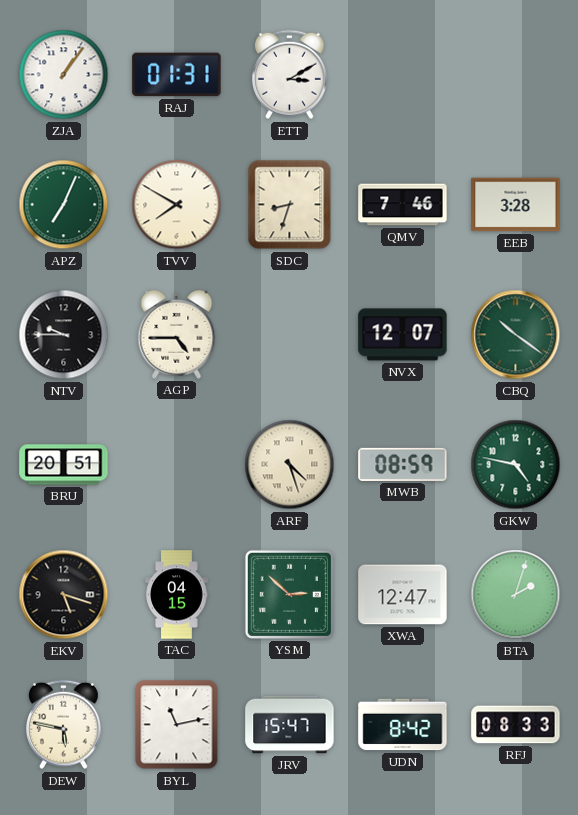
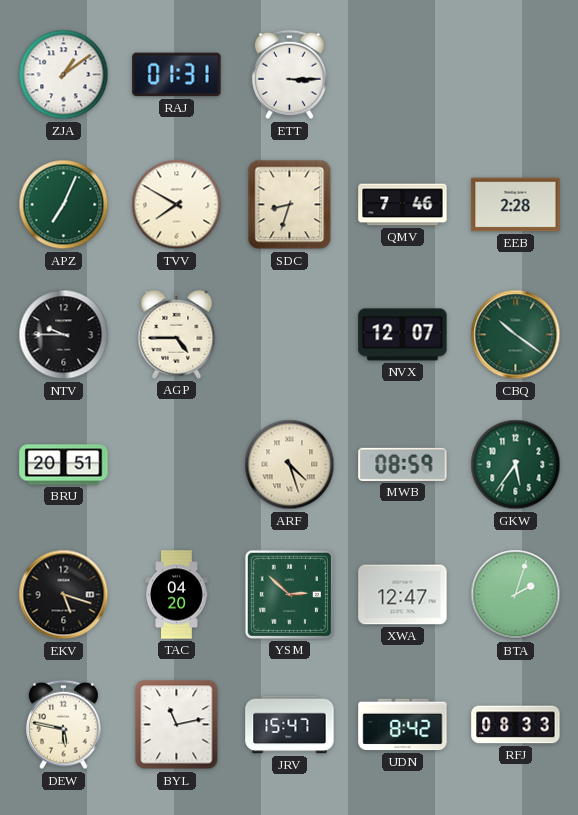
ZJA: 1:06 -> 1:09
ETT: 3:10 -> 3:15
EEB: 3:28 -> 2:28
GKW: 4:47 -> 5:36
TAC: 04:15 -> 04:20
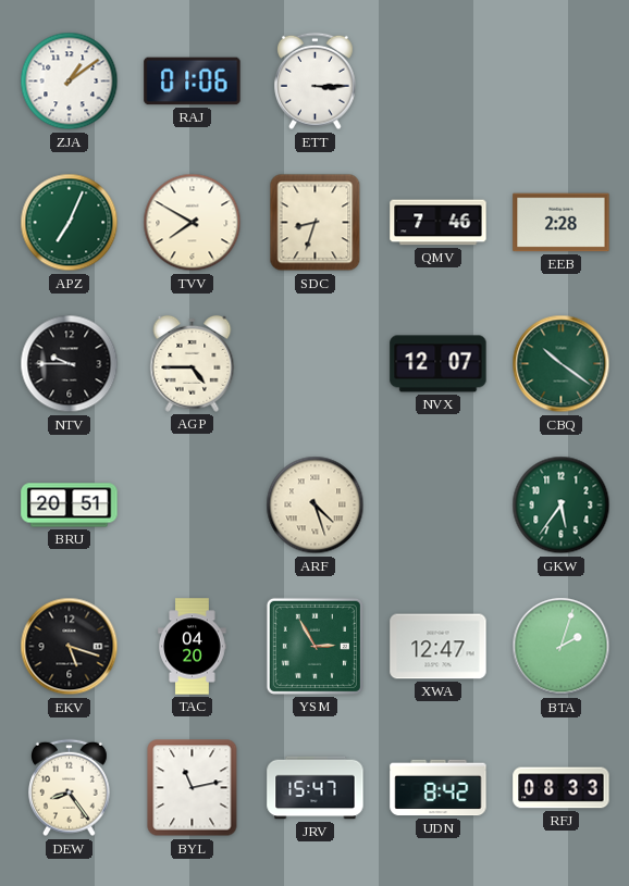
RAJ: 01:31 -> 01:06
MWB: 08:59 -> none
YSM: 2:52 -> 2:55
DEW: 5:47 -> 8:24
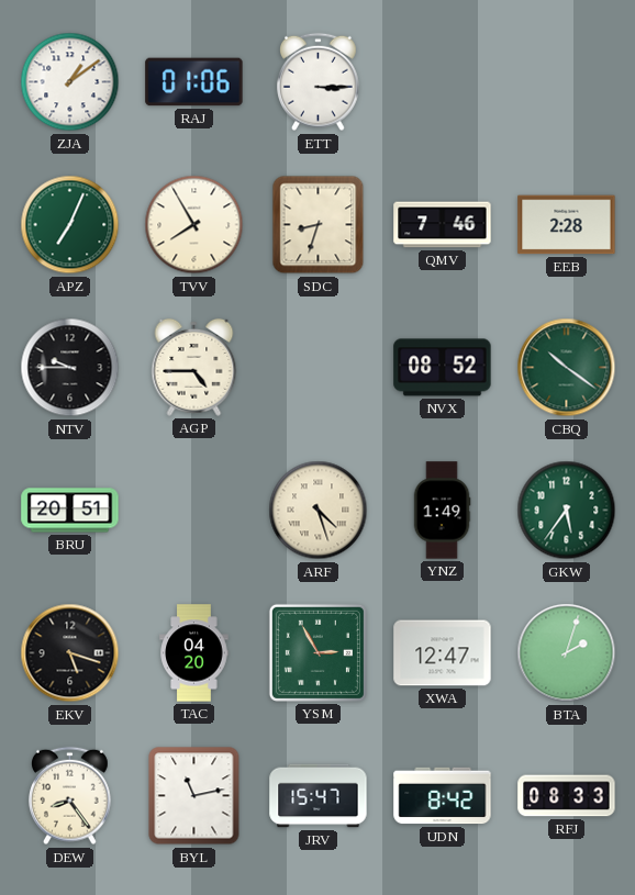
TVV: 7:50 -> 7:55
NVX: 12:07 -> 08:52
YNZ: none -> 1:49
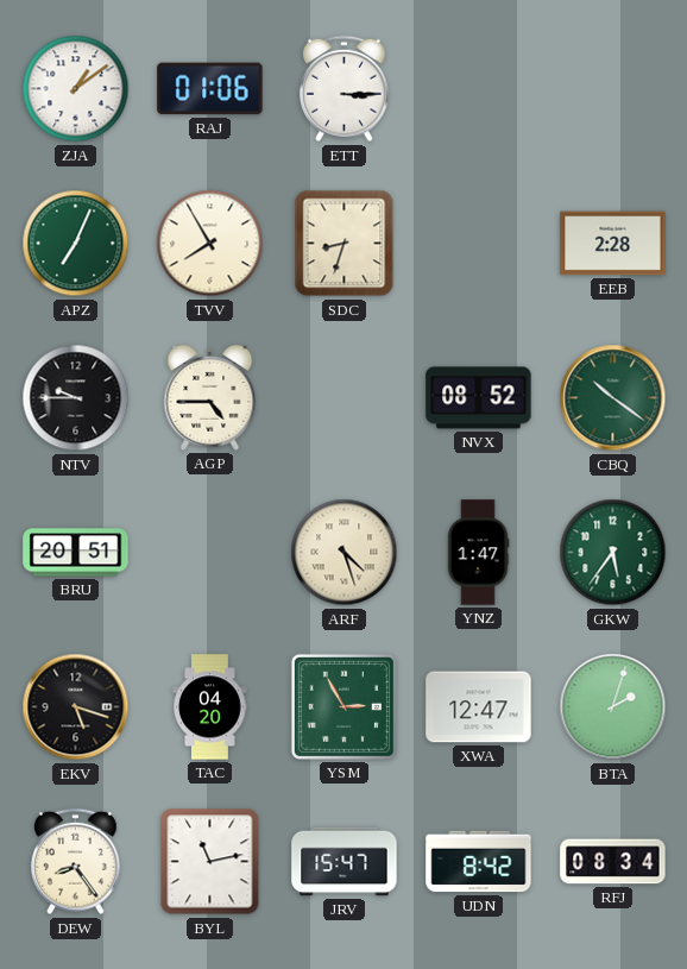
QMV: 7:46 -> none
YNZ: 1:49 -> 1:47
RFJ: 08:33 -> 08:34
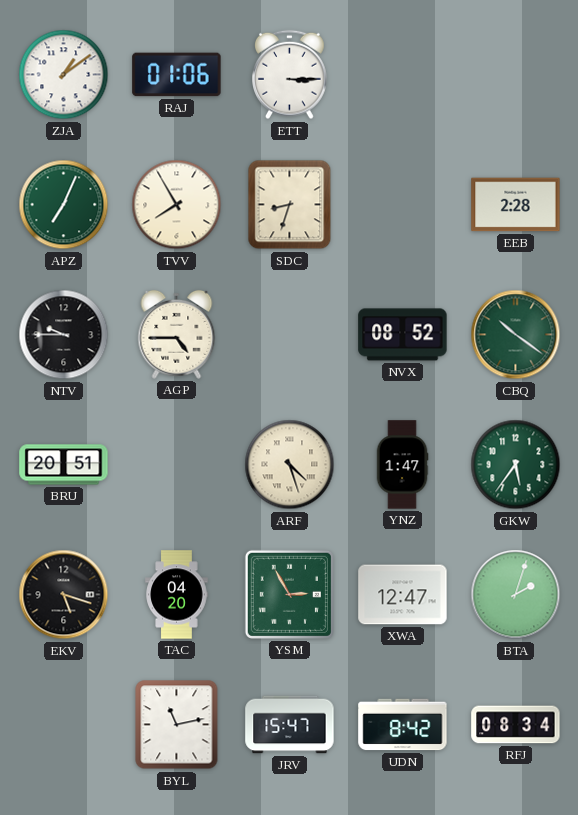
DEW: 8:24 -> none
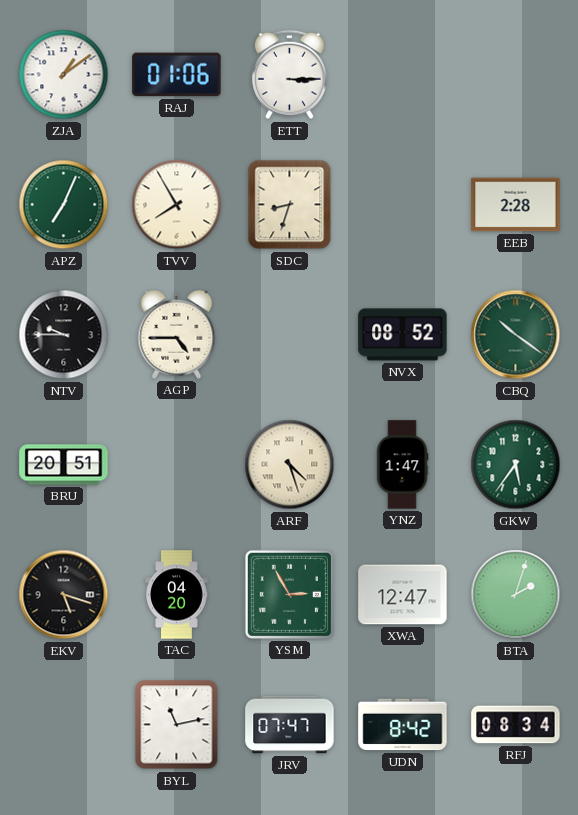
JRV: 15:47 -> 07:47
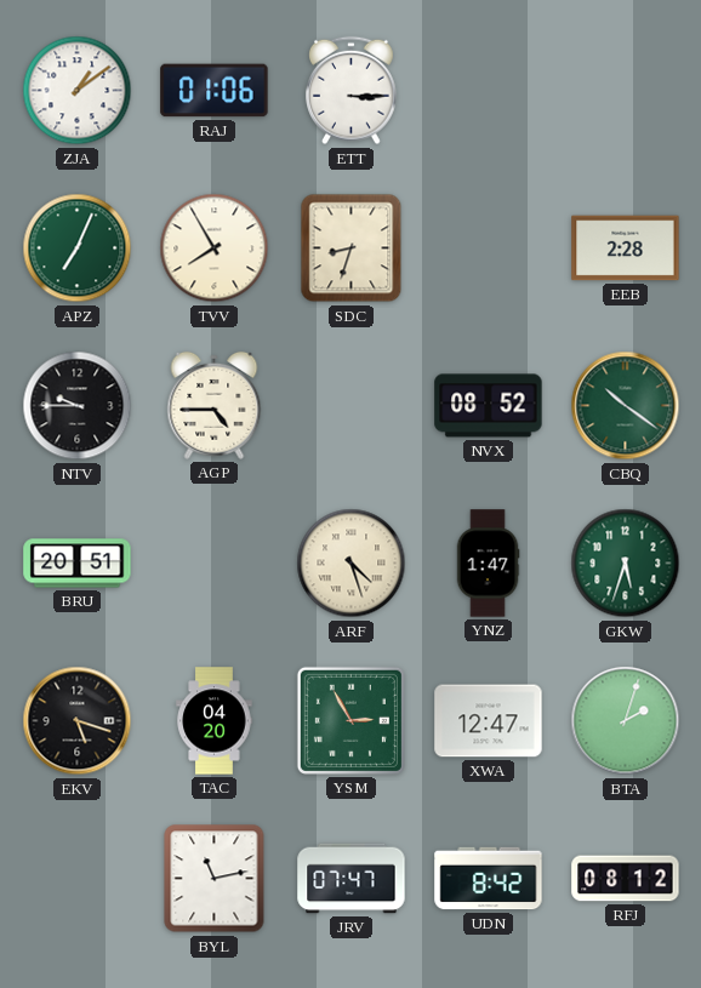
GKW: 5:36 -> 5:33
RFJ: 08:34 -> 08:12
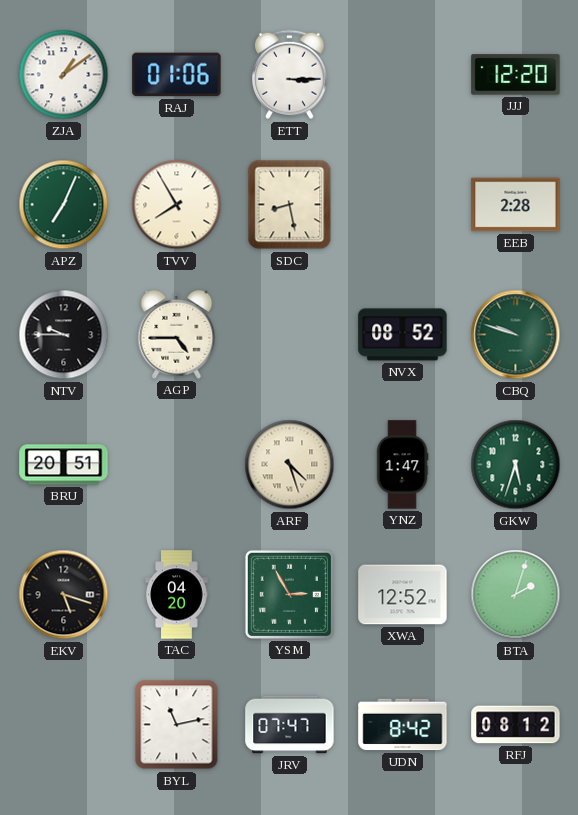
JJJ: none -> 12:20
SDC: 8:33 -> 8:28
CBQ: 10:21 -> 9:48
XWA: 12:47 -> 12:52
